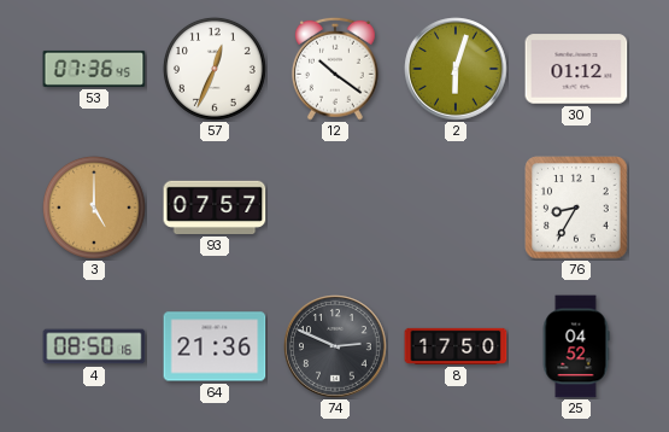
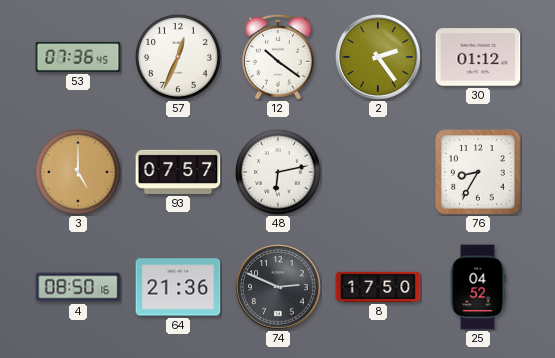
2: 6:03 -> 2:24
48: none -> 6:13
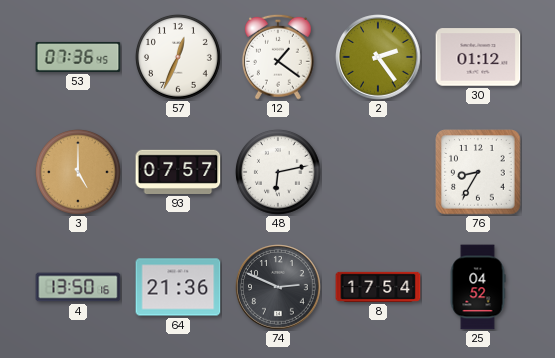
12: 10:21 -> 1:21
4: 08:50 -> 13:50
8: 17:50 -> 17:54
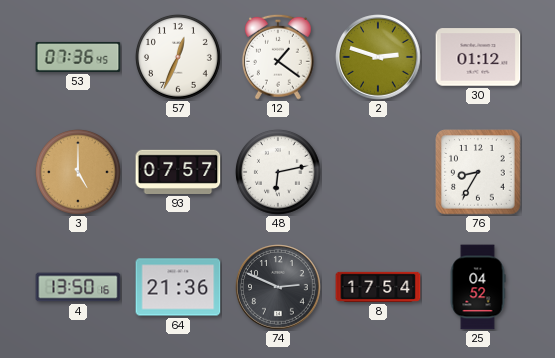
2: 2:24 -> 2:48
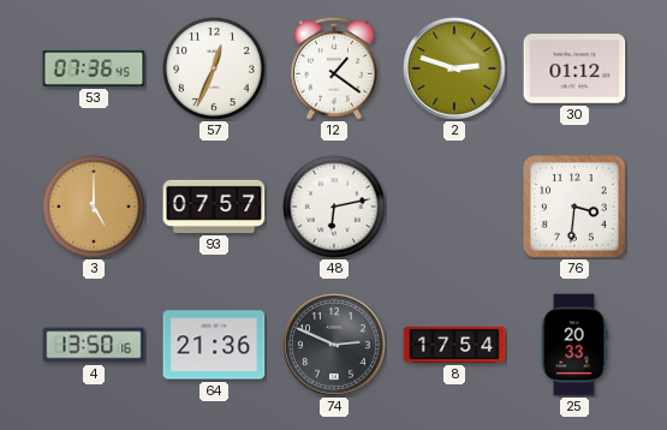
76: 8:35 -> 3:31
25: 04:52 -> 20:33
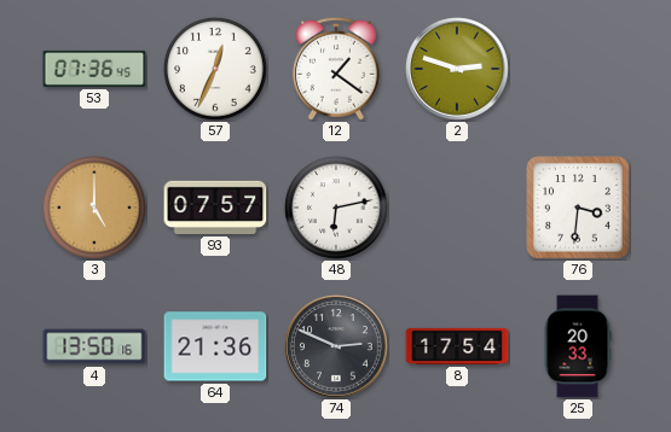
30: 01:12 -> none
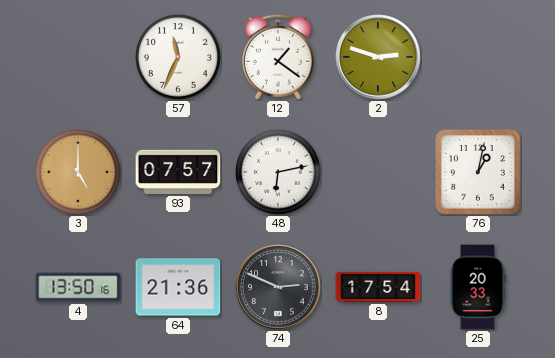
53: 07:36 -> none
57: 12:34 -> 11:34
76: 3:31 -> 1:02
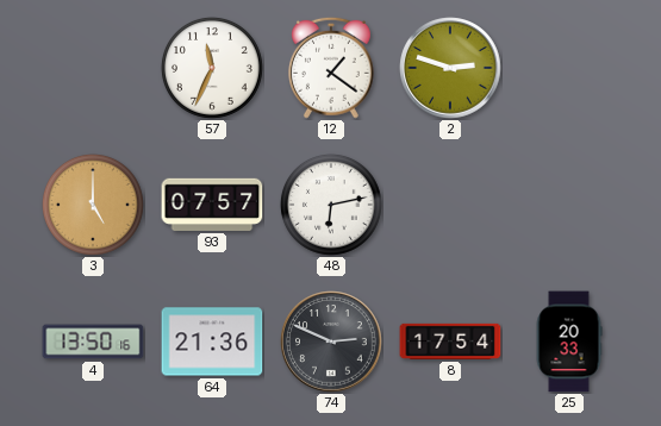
76: 1:02 -> none
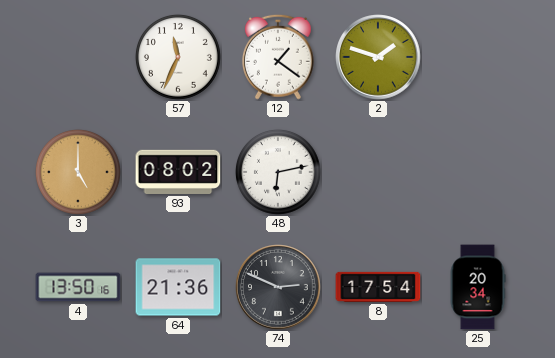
2: 2:48 -> 1:48
93: 07:57 -> 08:02
25: 20:33 -> 20:34
